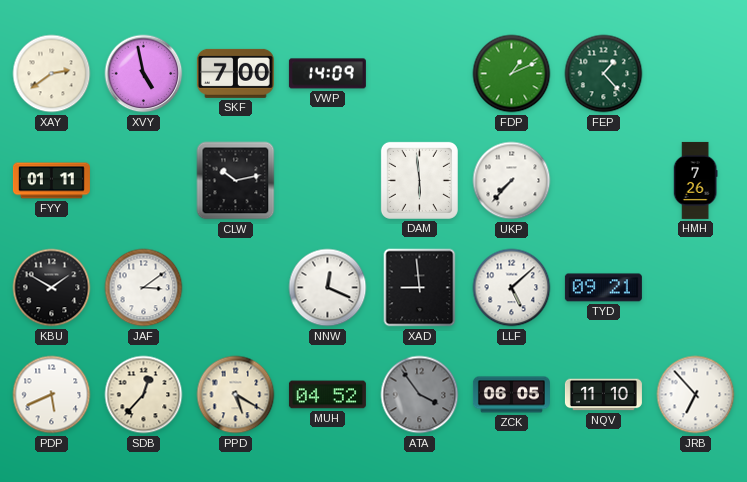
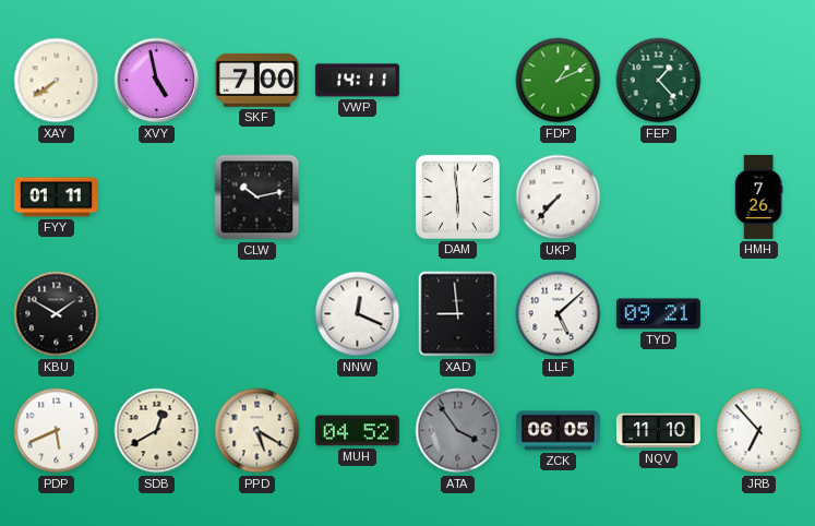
XAY: 2:39 -> 7:39
VWP: 14:09 -> 14:11
JAF: 3:09 -> none
SDB: 12:37 -> 12:40
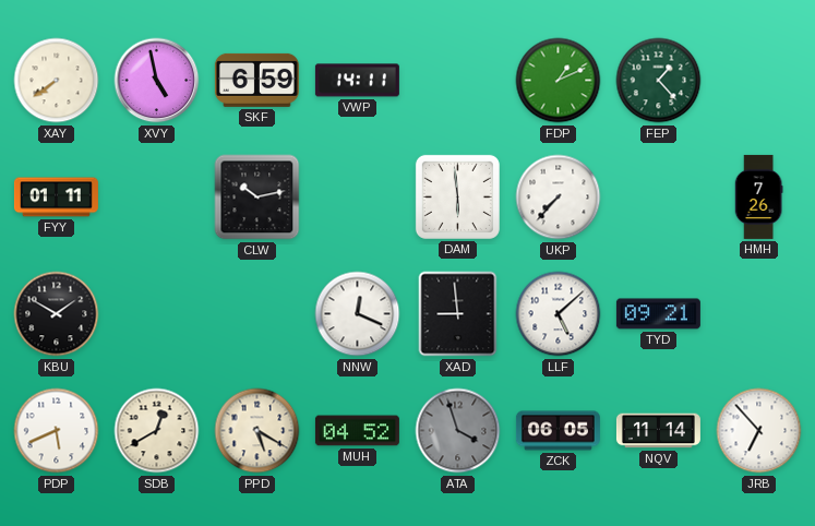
SKF: 7:00 -> 6:59
ATA: 3:54 -> 3:57
NQV: 11:10 -> 11:14
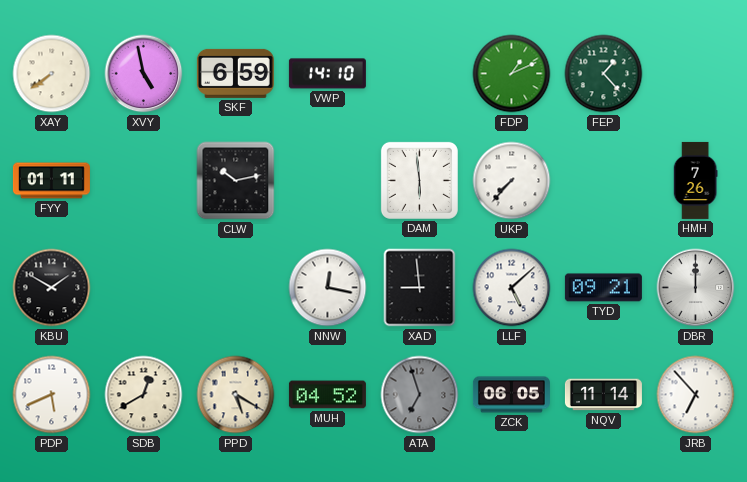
VWP: 14:11 -> 14:10
NNW: 12:19 -> 12:17
DBR: none -> 12:00
ATA: 3:57 -> 6:57
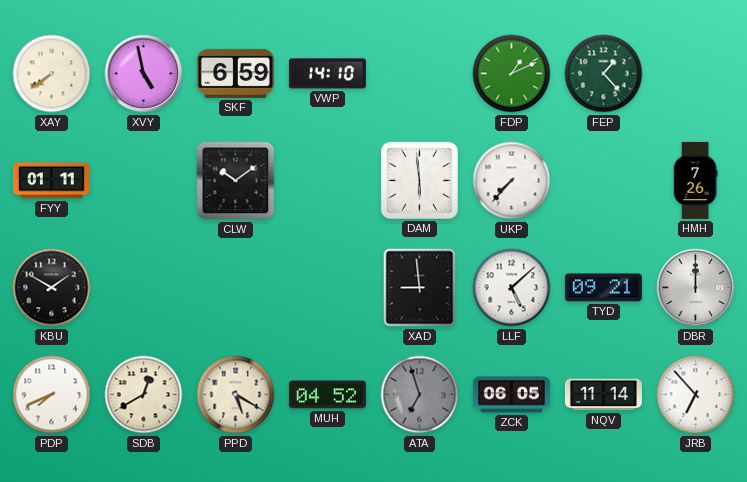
CLW: 10:13 -> 10:09
NNW: 12:17 -> none
PDP: 5:41 -> 7:41
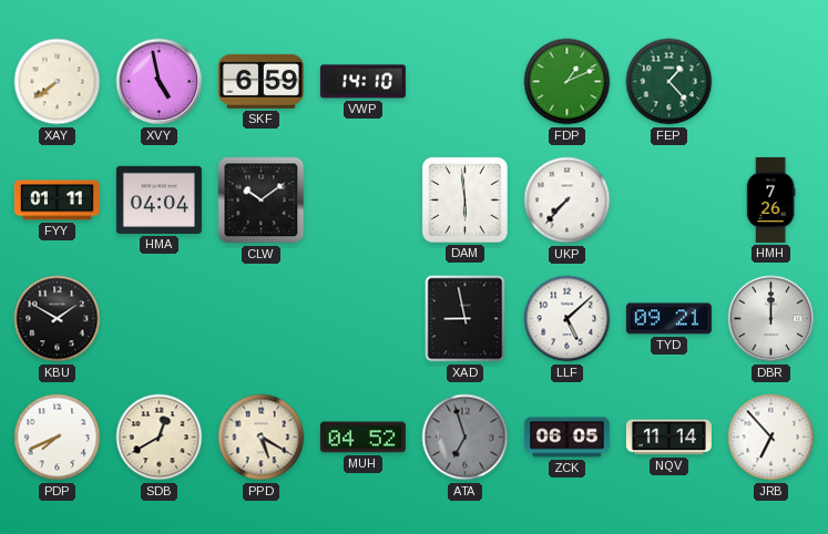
HMA: none -> 04:04
XAD: 8:59 -> 8:58
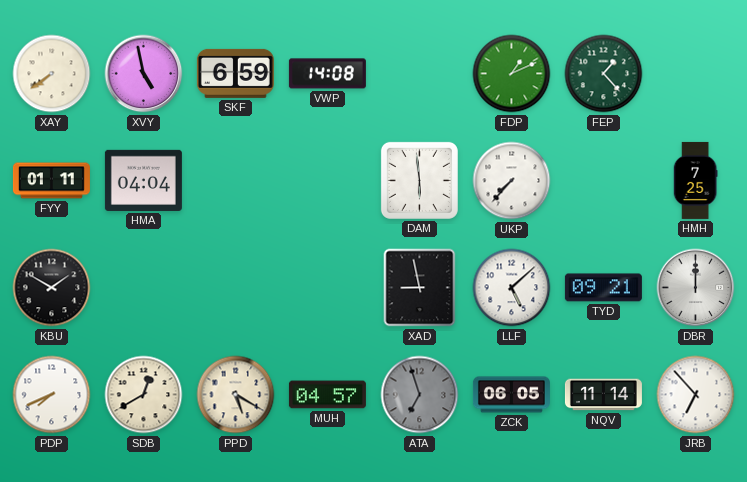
VWP: 14:10 -> 14:08
CLW: 10:09 -> none
HMH: 7:26 -> 7:25
MUH: 04:52 -> 04:57
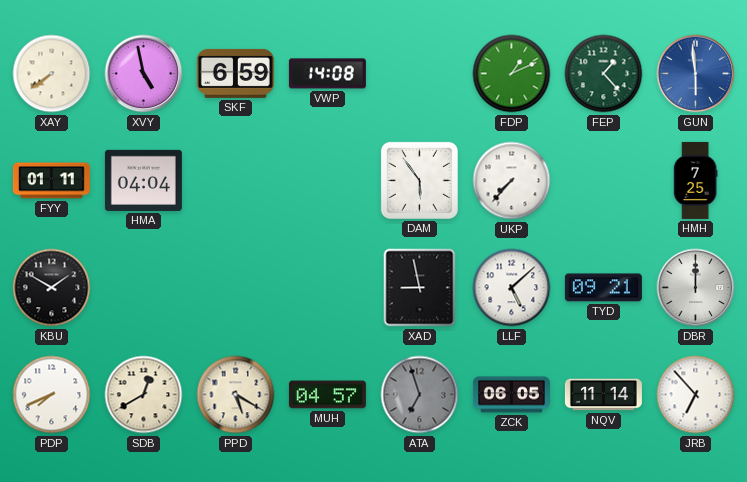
GUN: none -> 5:59
DAM: 5:59 -> 5:54
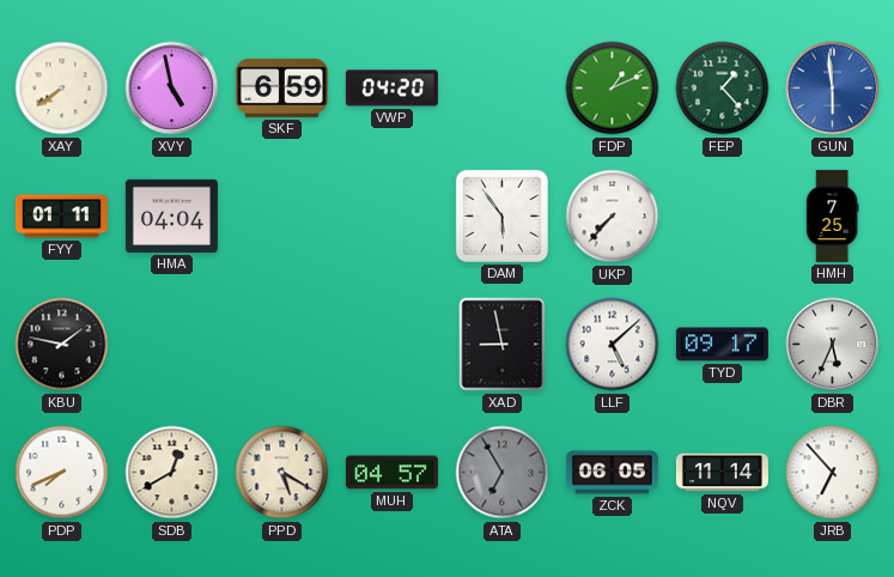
VWP: 14:08 -> 04:20
KBU: 1:50 -> 1:47
TYD: 09:21 -> 09:17
DBR: 12:00 -> 5:34
ATA: 6:57 -> 6:55
